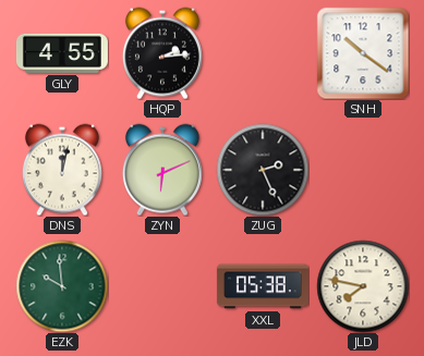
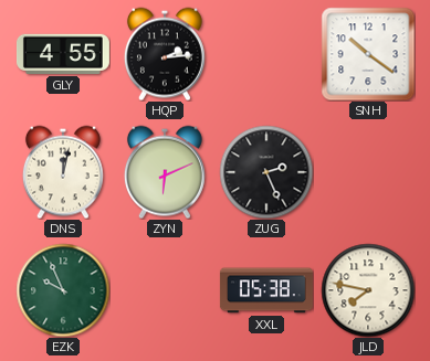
EZK: 9:59 -> 9:56
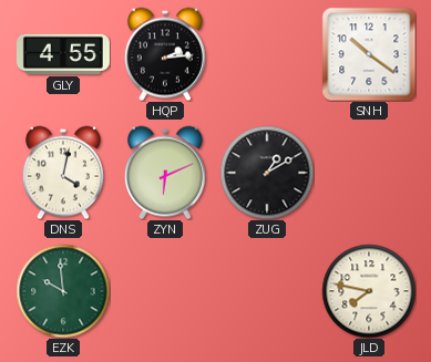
DNS: 12:02 -> 4:02
ZUG: 2:26 -> 1:10
EZK: 9:56 -> 9:59
XXL: 05:38 -> none
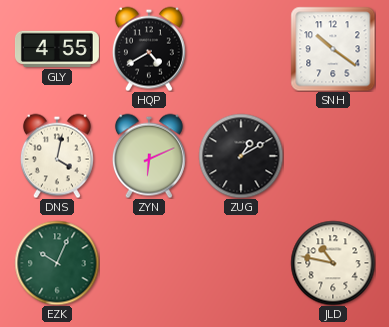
HQP: 2:14 -> 4:40
EZK: 9:59 -> 10:04
JLD: 7:47 -> 10:47
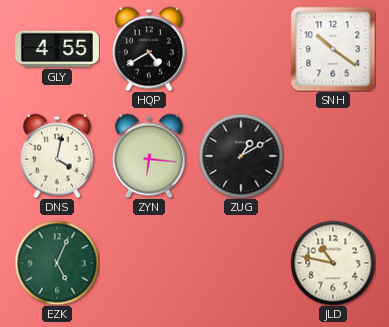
ZYN: 6:11 -> 6:16
EZK: 10:04 -> 5:04
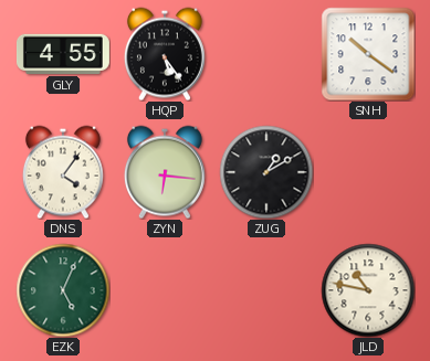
HQP: 4:40 -> 5:24
DNS: 4:02 -> 4:06
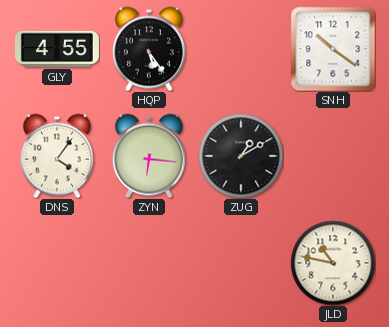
EZK: 5:04 -> none
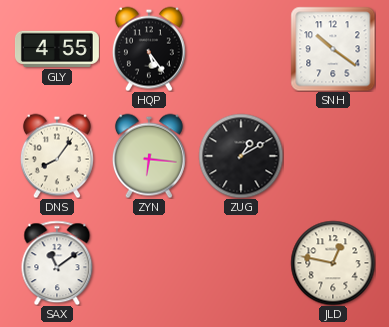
DNS: 4:06 -> 8:06
SAX: none -> 11:09
JLD: 10:47 -> 12:47
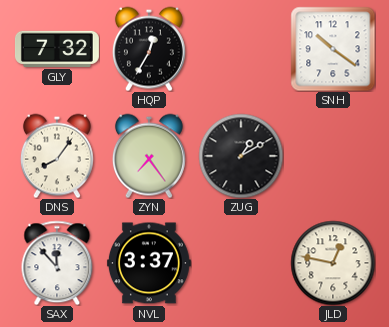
GLY: 4:55 -> 7:32
HQP: 5:24 -> 12:35
ZYN: 6:16 -> 7:24
SAX: 11:09 -> 11:53
NVL: none -> 3:37
